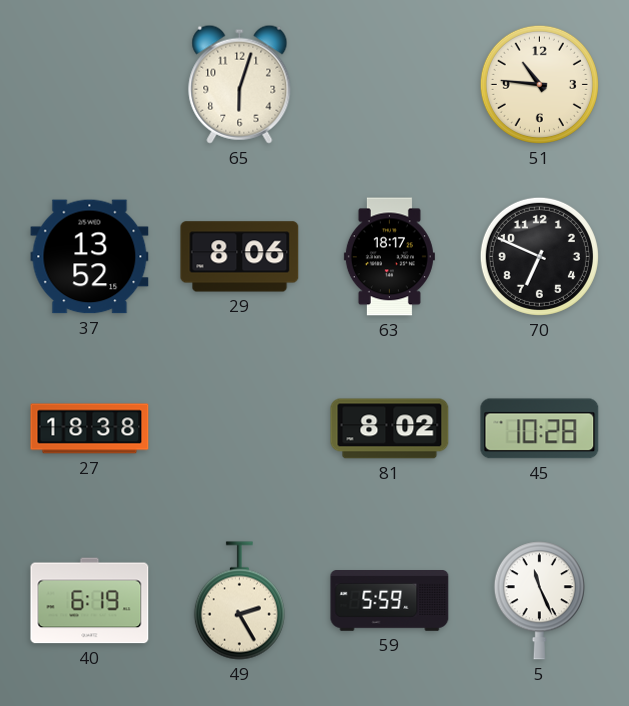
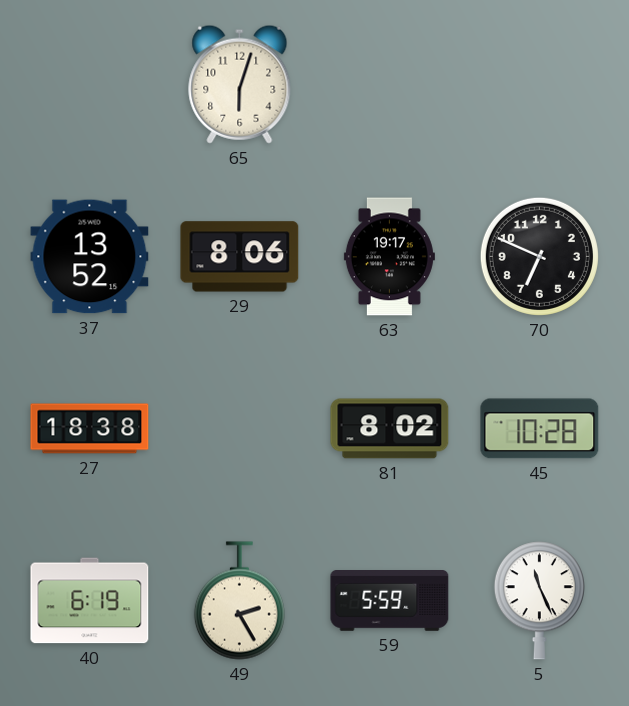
51: 10:46 -> none
63: 18:17 -> 19:17
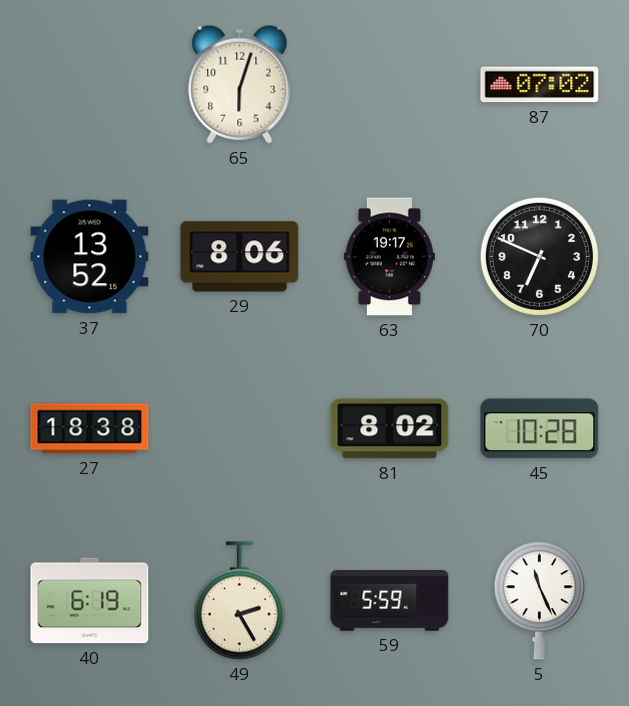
87: none -> 07:02
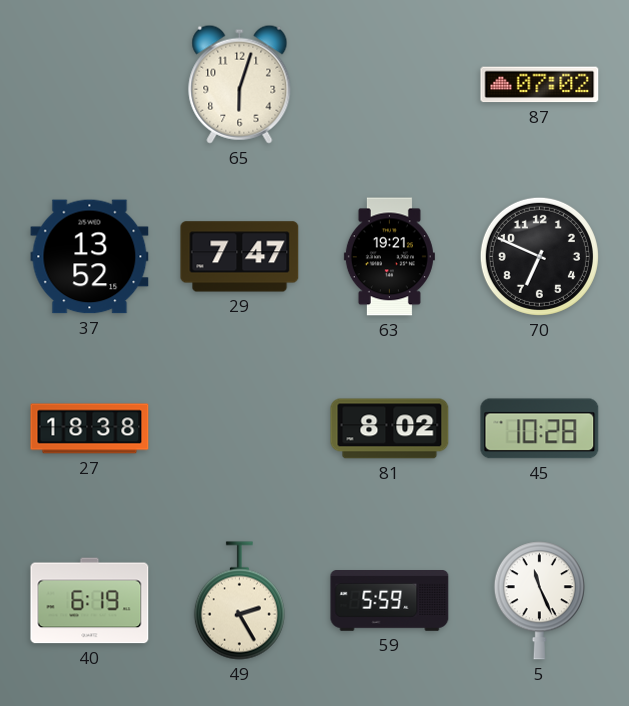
29: 8:06 -> 7:47
63: 19:17 -> 19:21
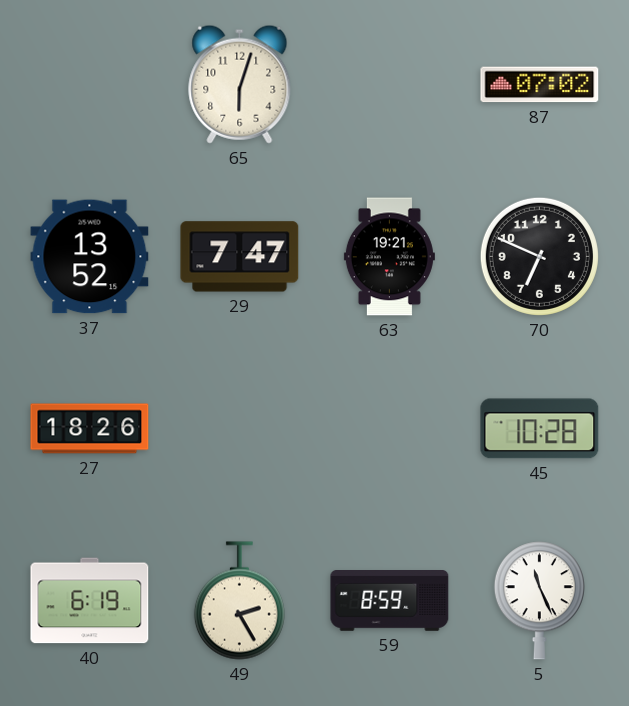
27: 18:38 -> 18:26
81: 8:02 -> none
59: 5:59 -> 8:59
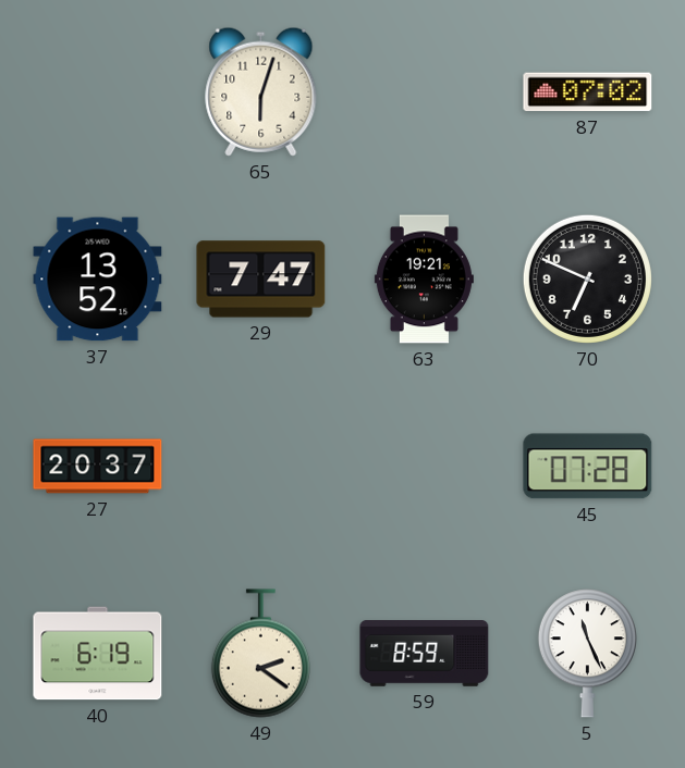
27: 18:26 -> 20:37
45: 10:28 -> 07:28
49: 2:25 -> 2:21
